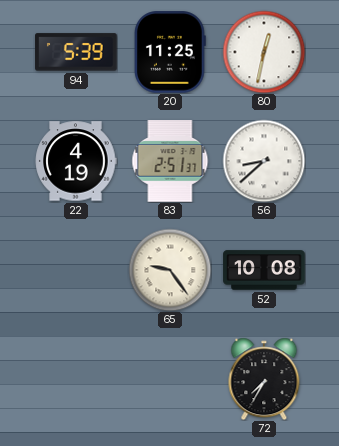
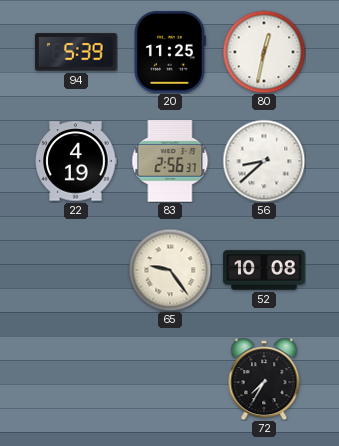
83: 2:51 -> 2:56
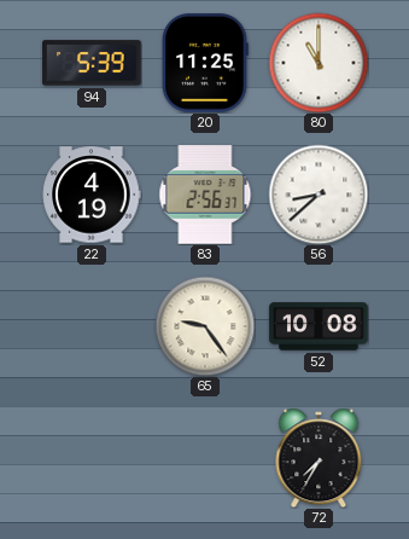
80: 12:32 -> 11:00
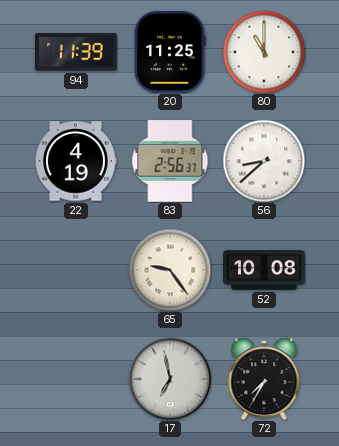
94: 5:39 -> 11:39
17: none -> 6:58
